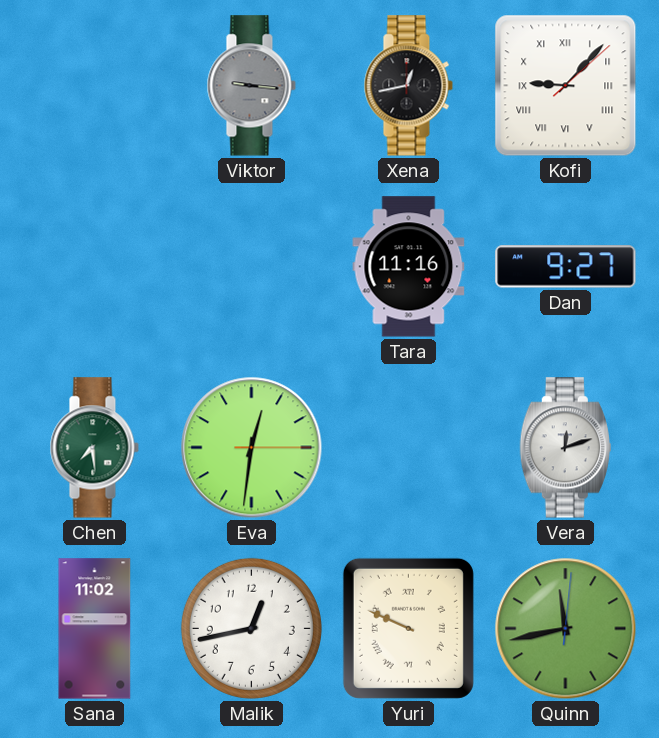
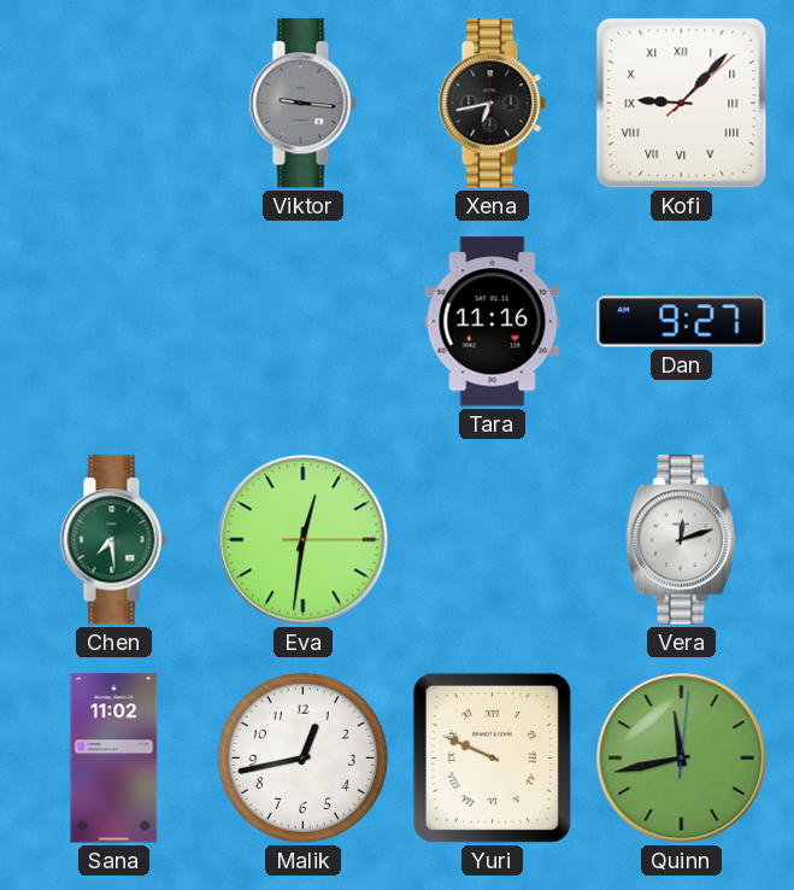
Xena: 12:43 -> 6:43
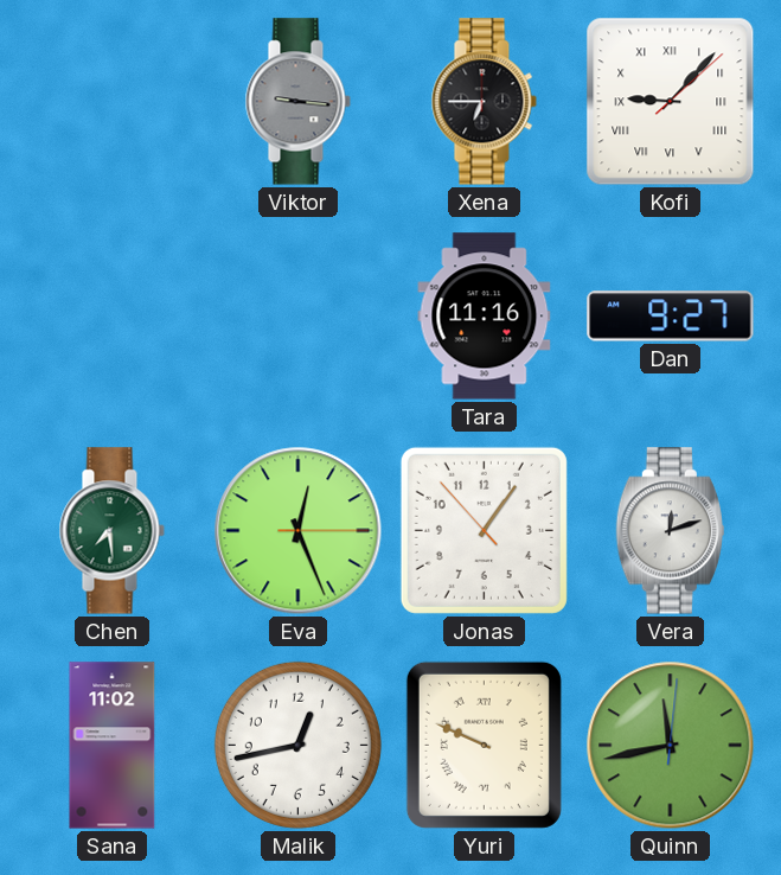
Xena: 6:43 -> 6:45
Eva: 12:31 -> 12:26
Jonas: none -> 1:05
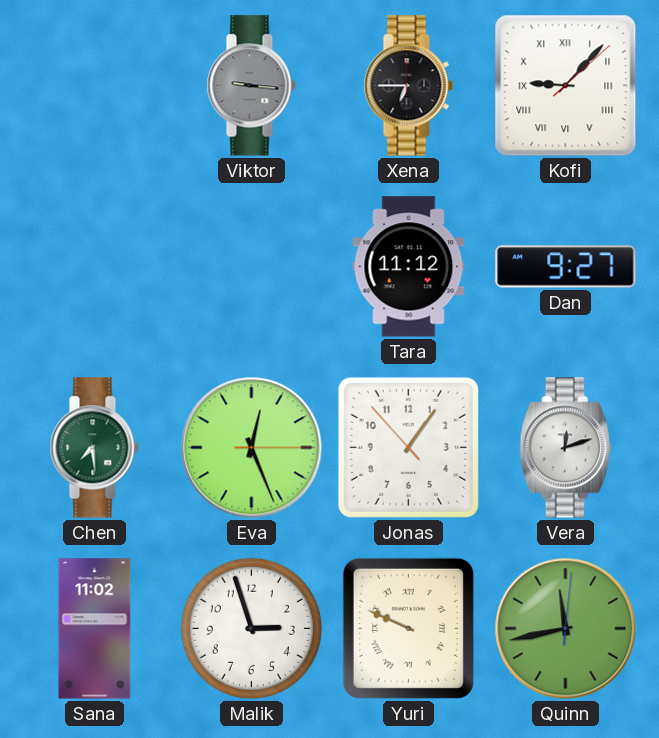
Tara: 11:16 -> 11:12
Malik: 12:43 -> 2:57
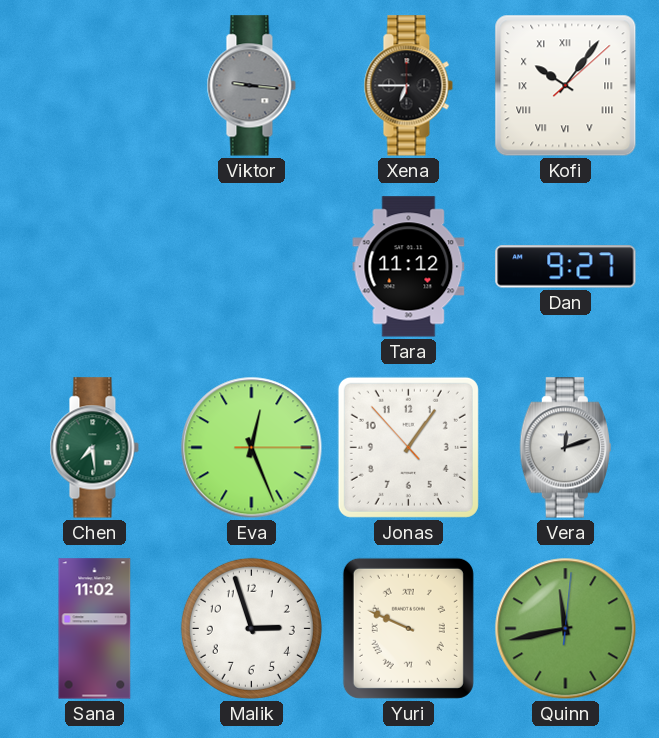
Kofi: 9:07 -> 10:06
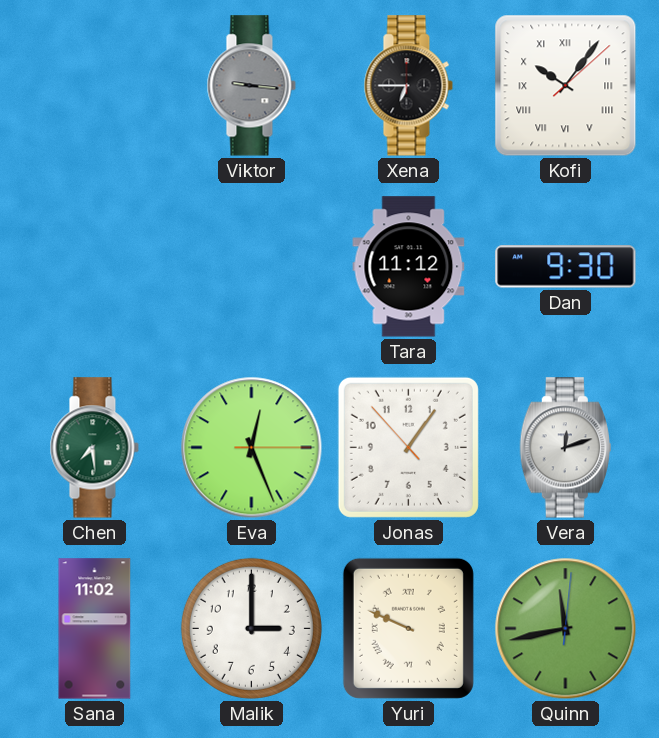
Dan: 9:27 -> 9:30
Malik: 2:57 -> 3:00
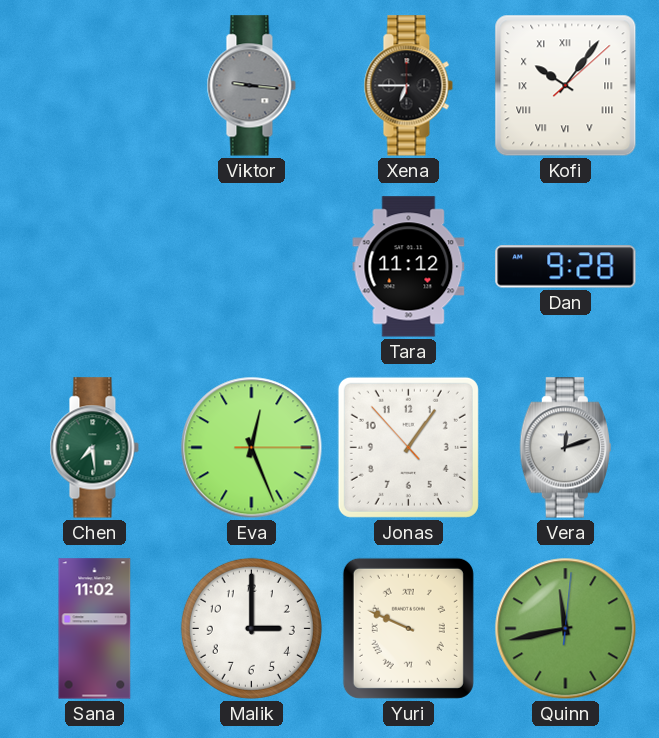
Dan: 9:30 -> 9:28
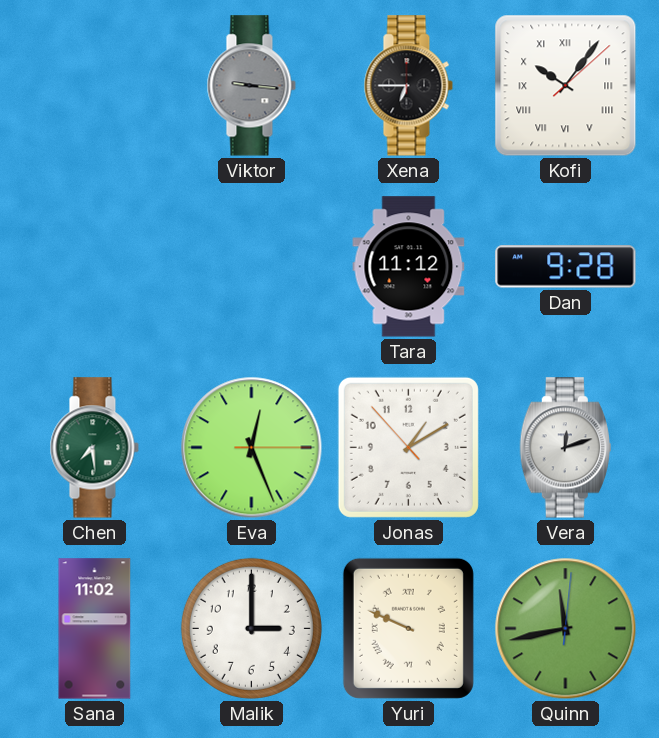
Jonas: 1:05 -> 1:09
